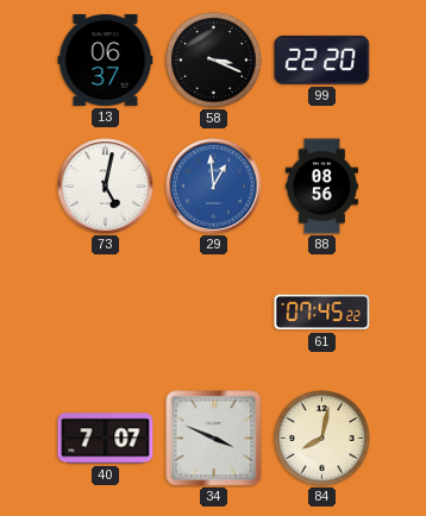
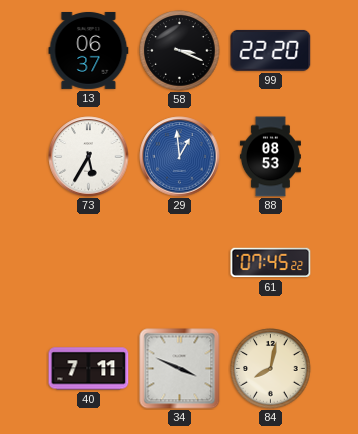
73: 5:02 -> 5:35
88: 08:56 -> 08:53
40: 7:07 -> 7:11
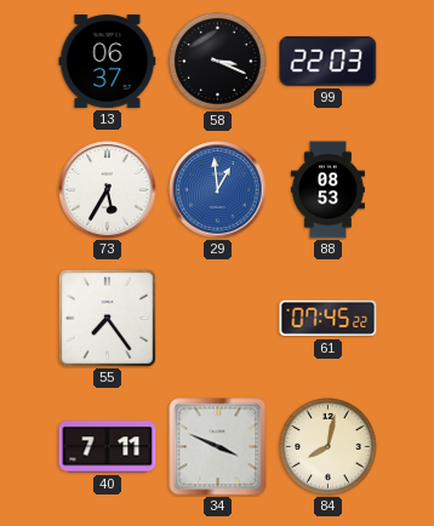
99: 22:20 -> 22:03
55: none -> 7:24
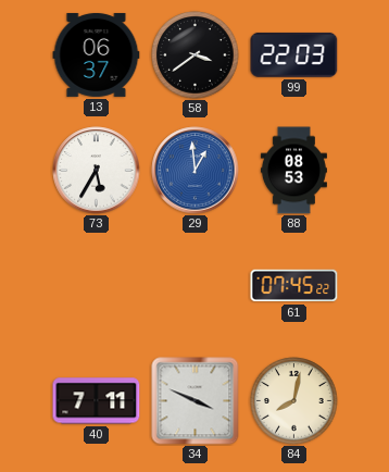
58: 3:19 -> 3:39
55: 7:24 -> none
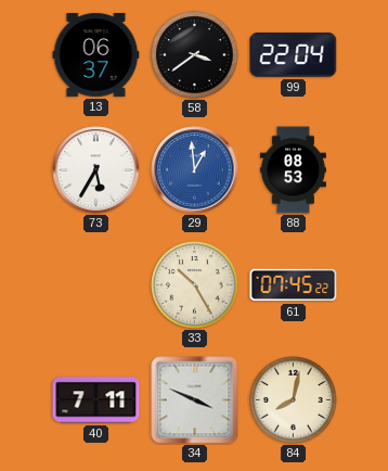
99: 22:03 -> 22:04
33: none -> 10:25
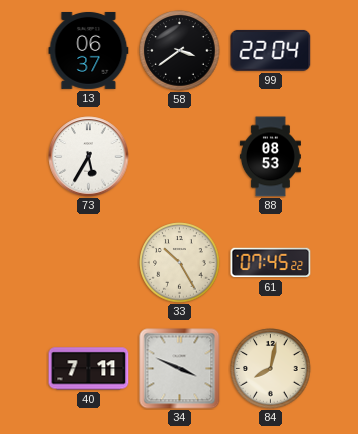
29: 12:59 -> none
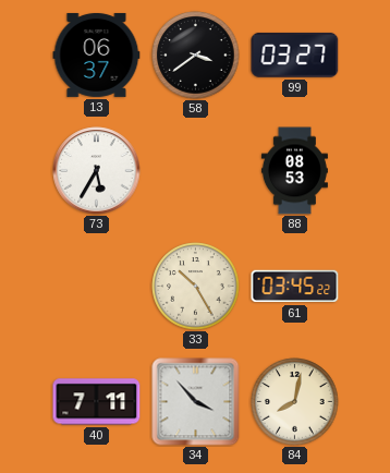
99: 22:04 -> 03:27
61: 07:45 -> 03:45
34: 3:49 -> 3:53
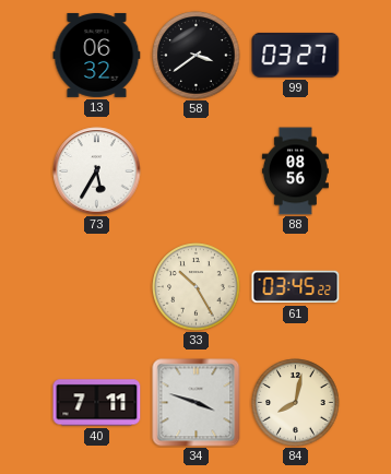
13: 06:37 -> 06:32
88: 08:53 -> 08:56
34: 3:53 -> 3:48
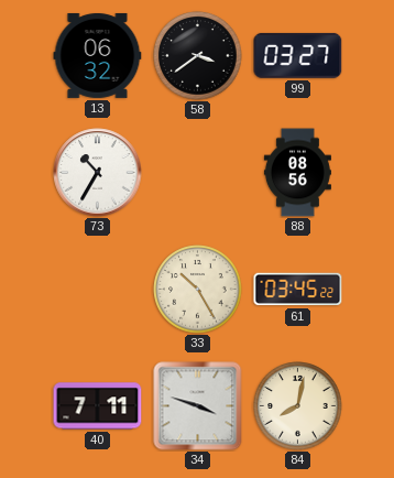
73: 5:35 -> 10:35
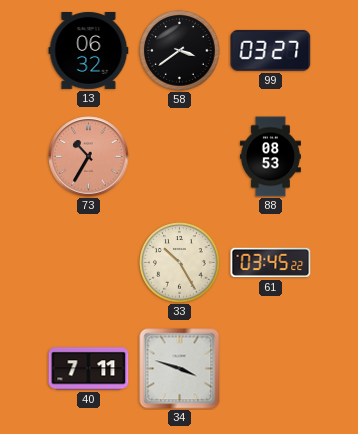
73 dial: white -> salmon
88: 08:56 -> 08:53
84: 8:02 -> none
